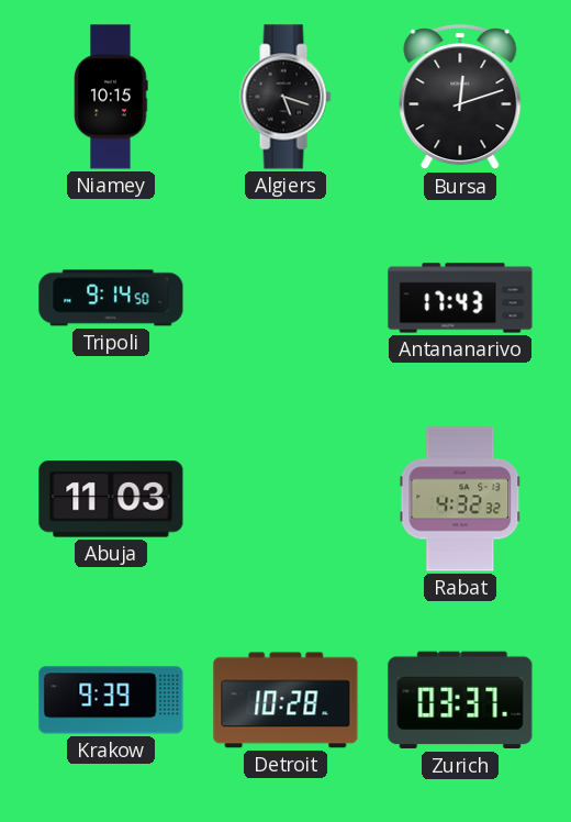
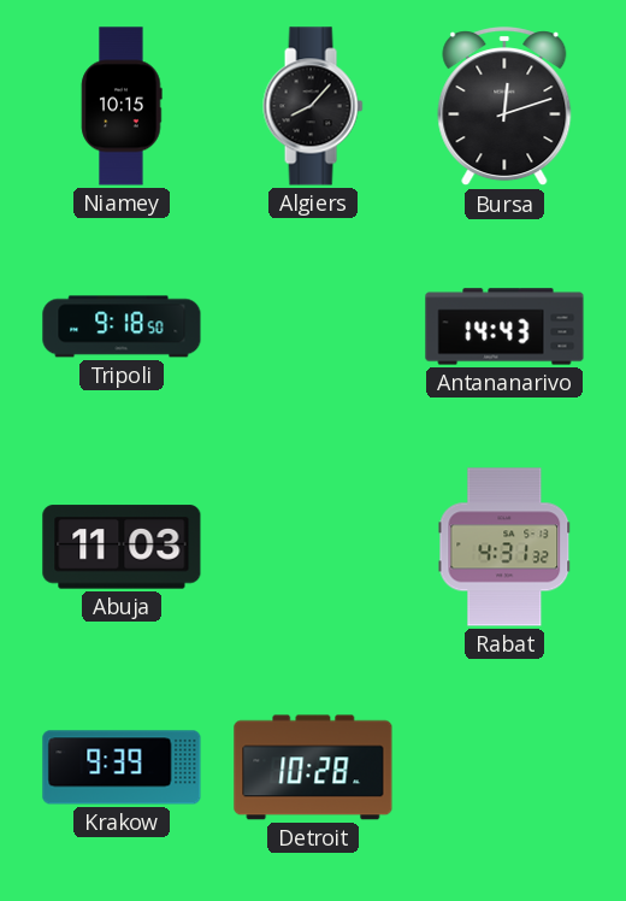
Algiers: 5:18 -> 8:07
Tripoli: 9:14 -> 9:18
Antananarivo: 17:43 -> 14:43
Rabat: 4:32 -> 4:31
Zurich: 03:37 -> none
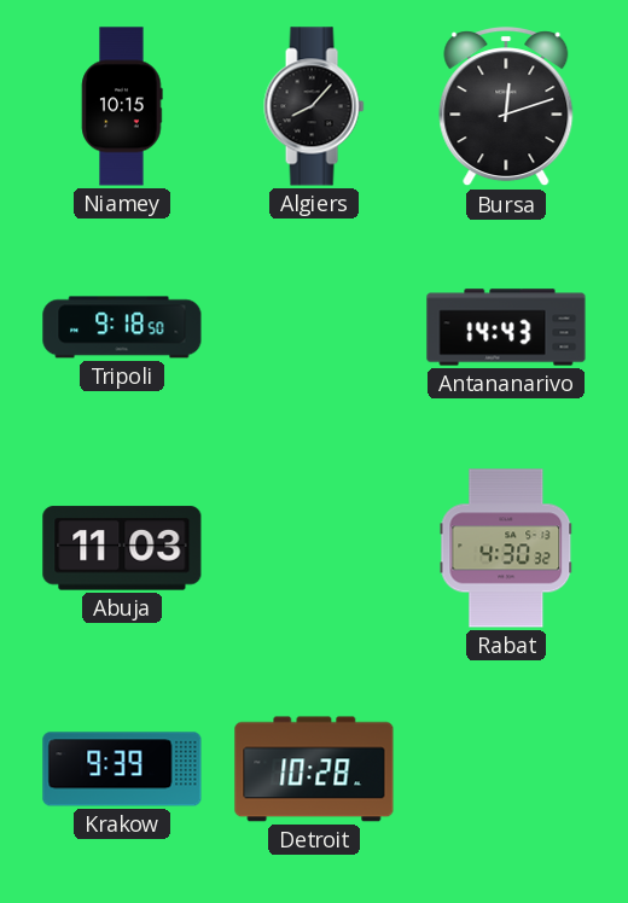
Rabat: 4:31 -> 4:30
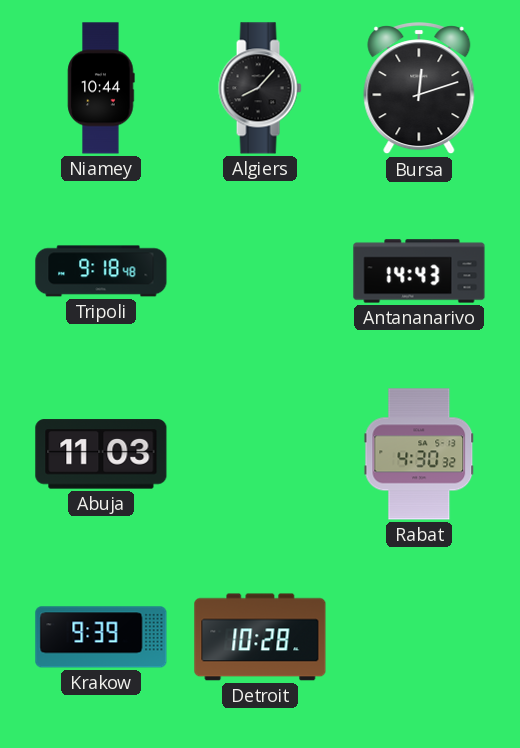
Niamey: 10:15 -> 10:44
Tripoli: 9:18:50 -> 9:18:48
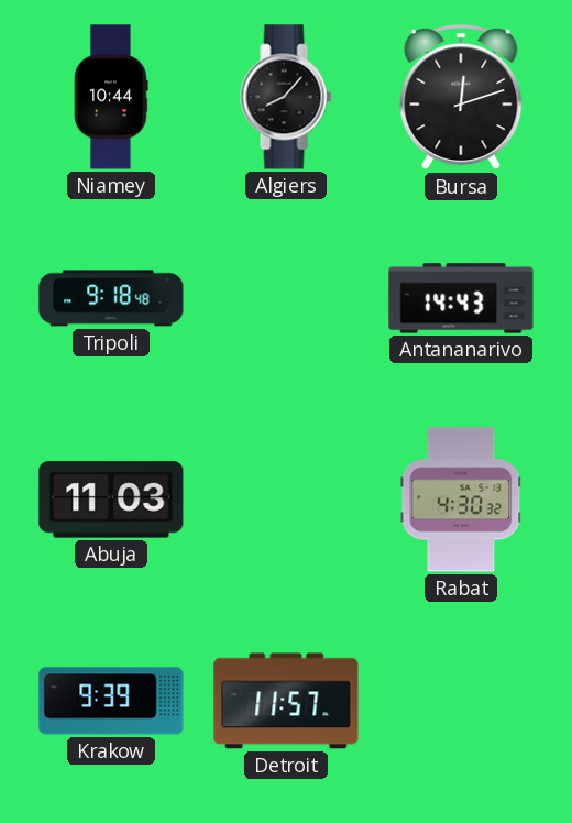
Detroit: 10:28 -> 11:57
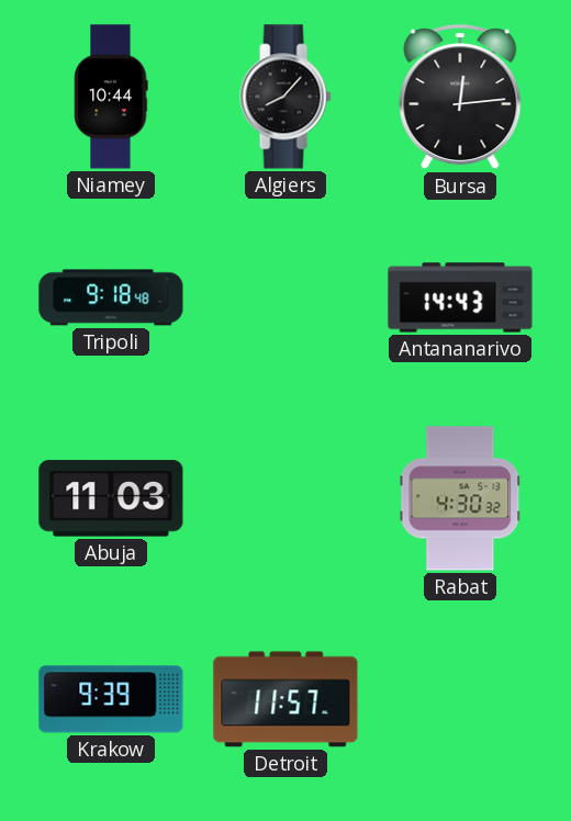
Bursa: 12:12 -> 12:14
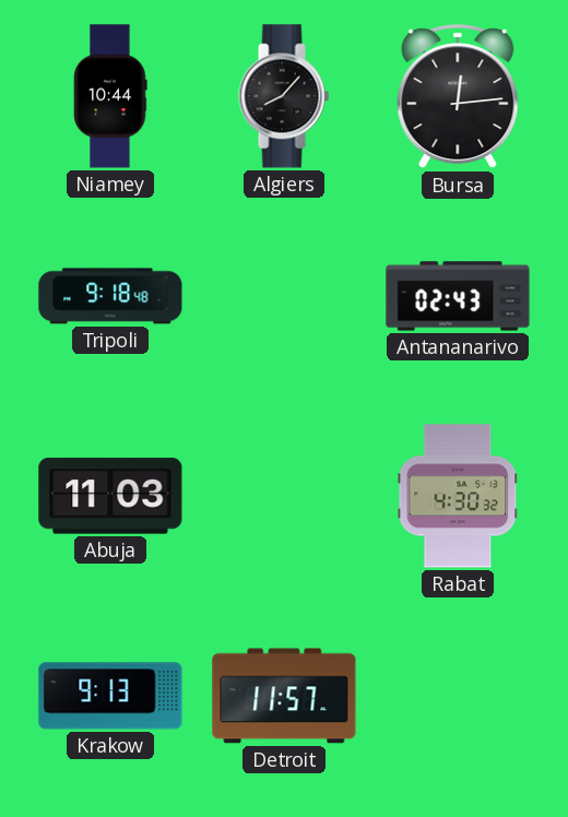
Antananarivo: 14:43 -> 02:43
Krakow: 9:39 -> 9:13
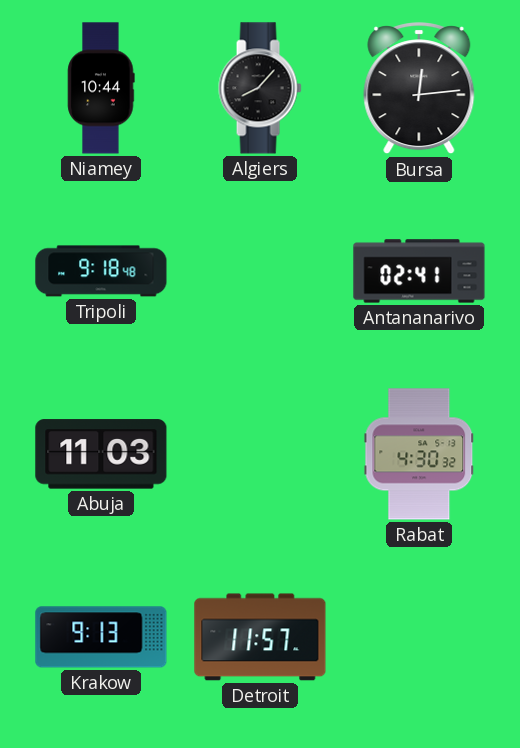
Antananarivo: 02:43 -> 02:41
